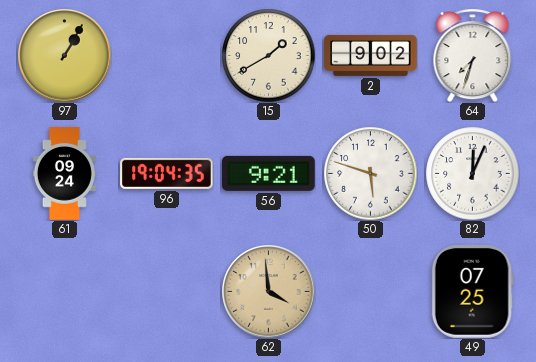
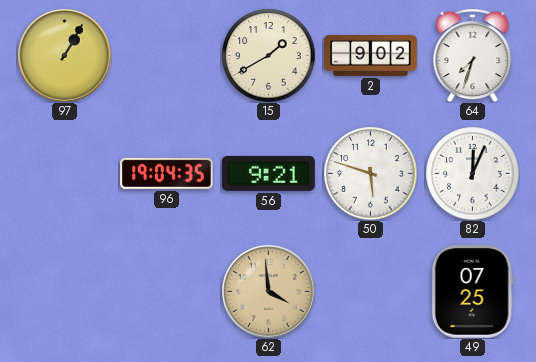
61: 09:24 -> none
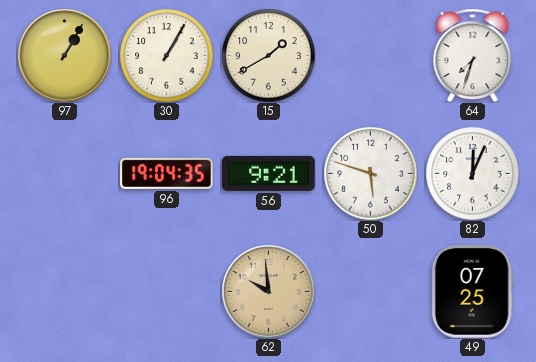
30: none -> 1:05
2: 9:02 -> none
62: 3:59 -> 9:59
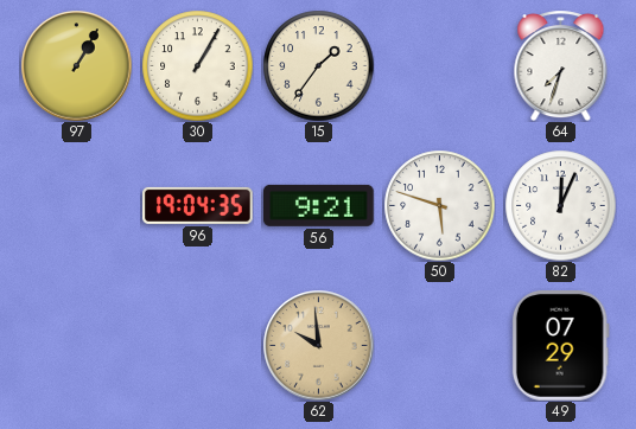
15: 1:40 -> 1:36
49: 07:25 -> 07:29
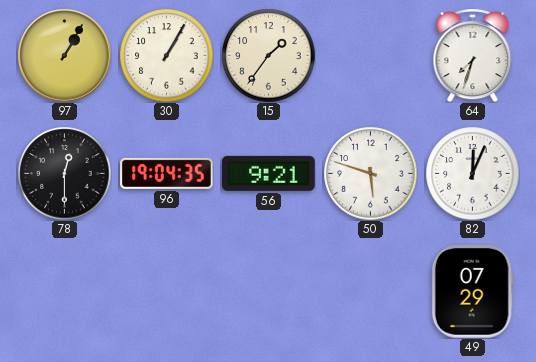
78: none -> 12:30
62: 9:59 -> none
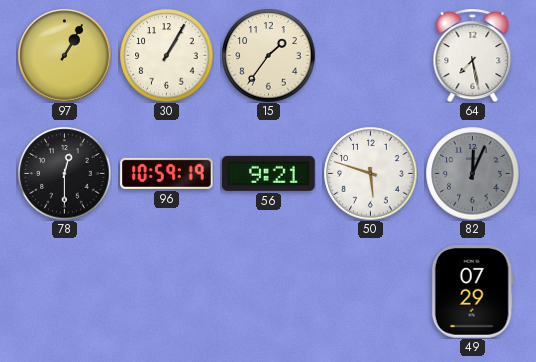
64: 7:33 -> 7:28
96: 19:04 -> 10:59
82 dial: white -> grey
